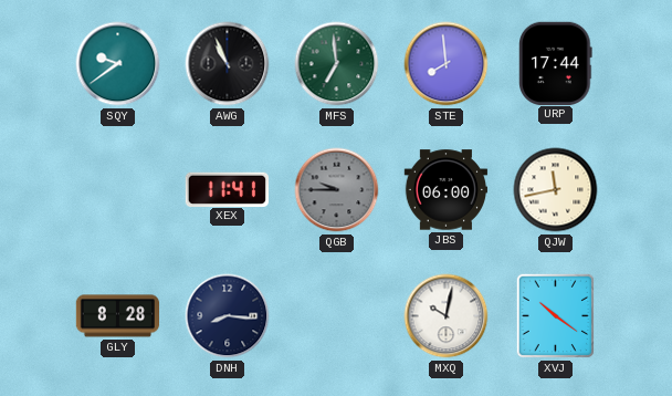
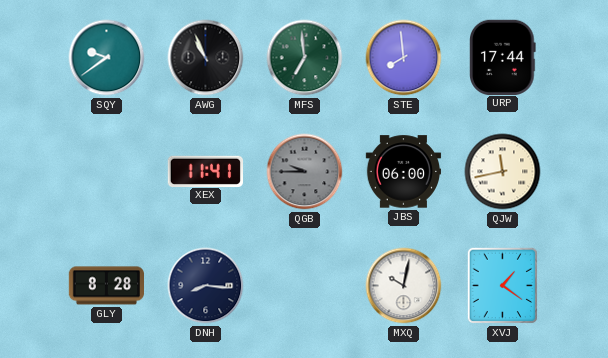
XVJ: 10:21 -> 1:21
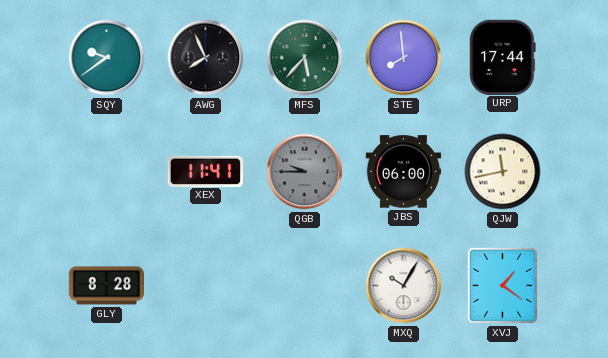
AWG: 10:56 -> 7:56
MFS: 6:59 -> 5:37
DNH: 8:16 -> none
MXQ: 10:02 -> 10:05
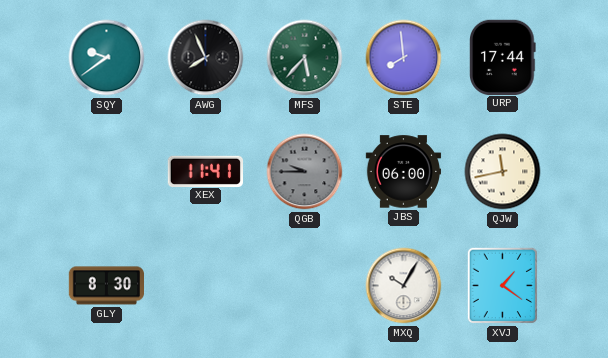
GLY: 8:28 -> 8:30
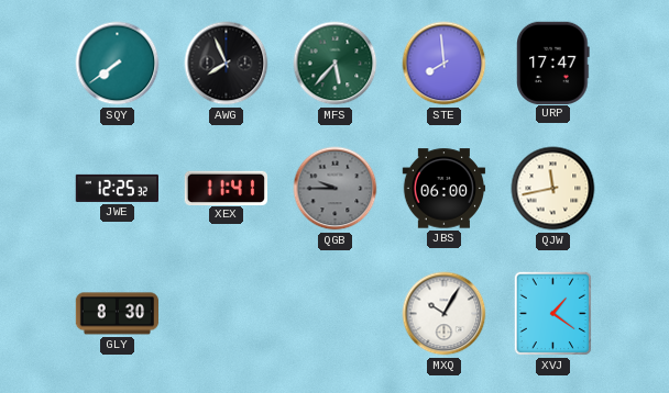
SQY: 9:39 -> 7:39
URP: 17:44 -> 17:47
JWE: none -> 12:25
